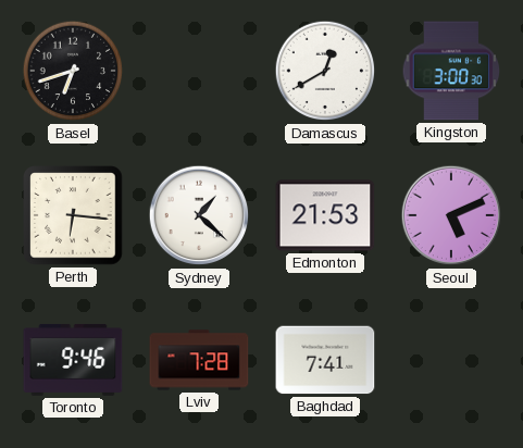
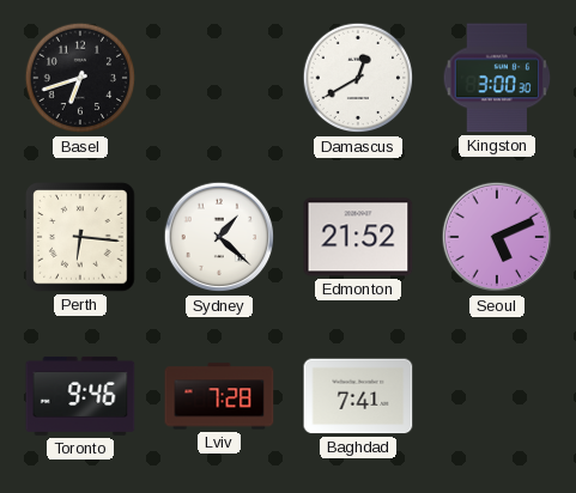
Edmonton: 21:53 -> 21:52
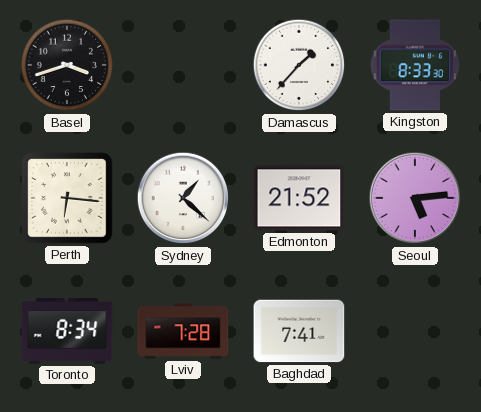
Basel: 6:42 -> 3:42
Damascus: 12:40 -> 1:37
Kingston: 3:00 -> 8:33
Seoul: 5:11 -> 5:14
Toronto: 9:46 -> 8:34
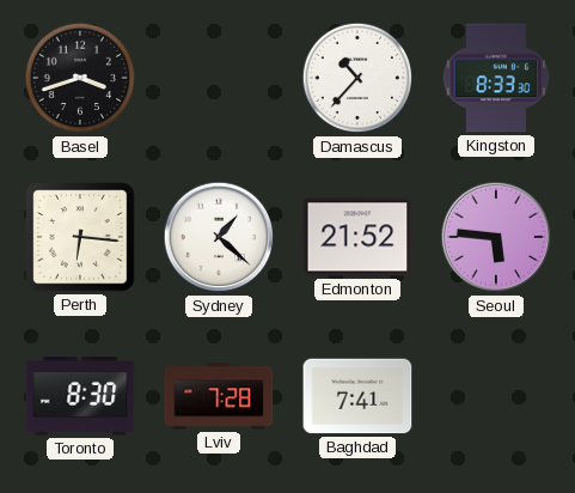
Damascus: 1:37 -> 10:37
Seoul: 5:14 -> 5:46
Toronto: 8:34 -> 8:30
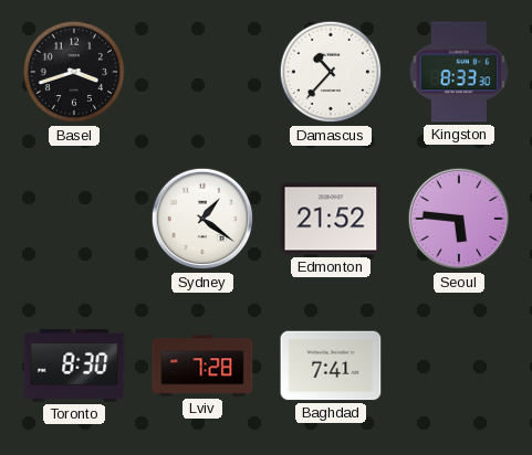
Perth: 6:16 -> none
Sydney: 1:22 -> 1:21
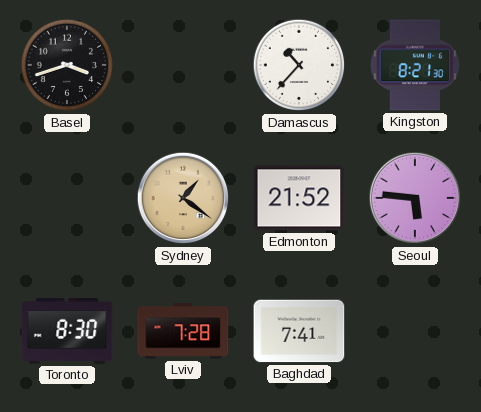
Kingston: 8:33 -> 8:21
Sydney dial: white -> champagne
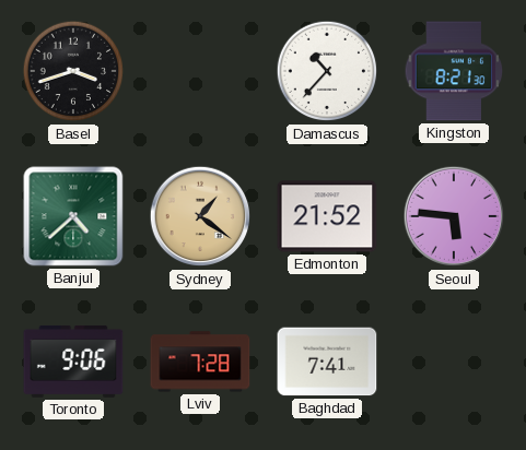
Banjul: none -> 4:38
Toronto: 8:30 -> 9:06
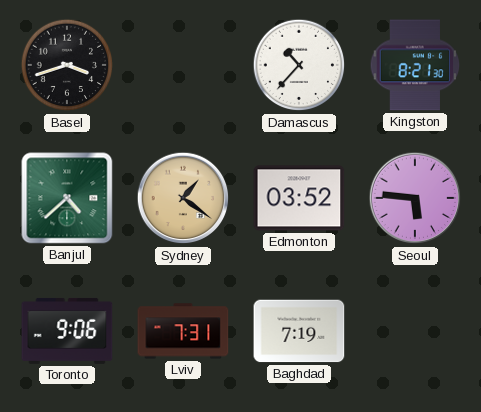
Edmonton: 21:52 -> 03:52
Lviv: 7:28 -> 7:31
Baghdad: 7:41 -> 7:19
